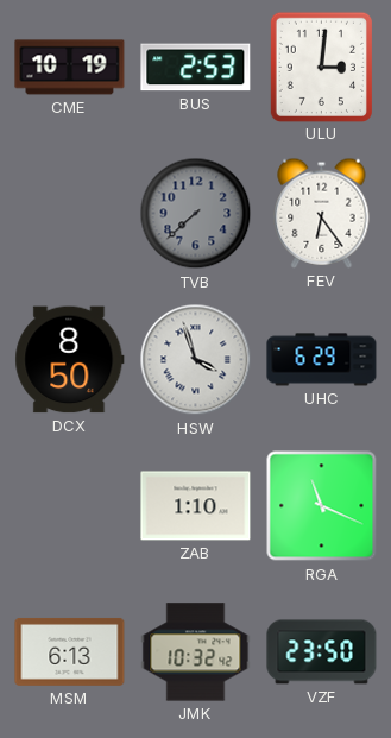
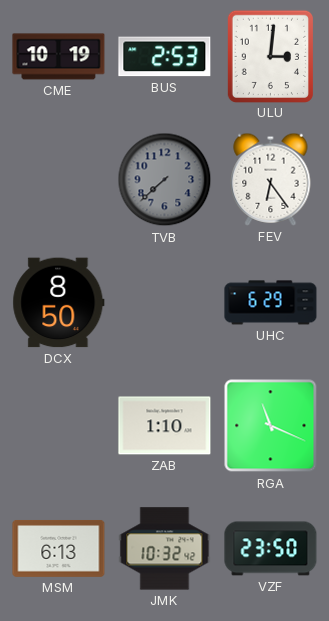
HSW: 3:57 -> none
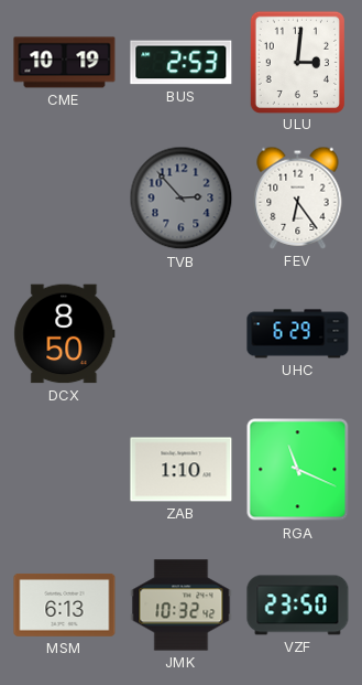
TVB: 7:38 -> 2:53
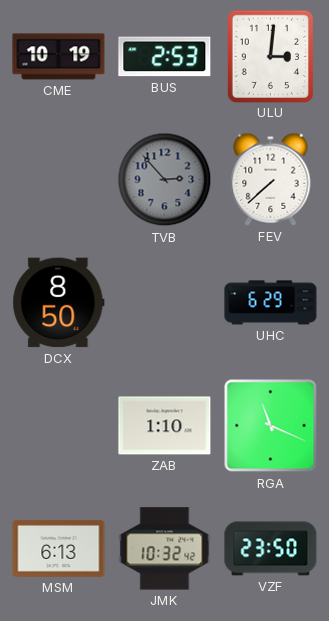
FEV: 6:24 -> 7:38
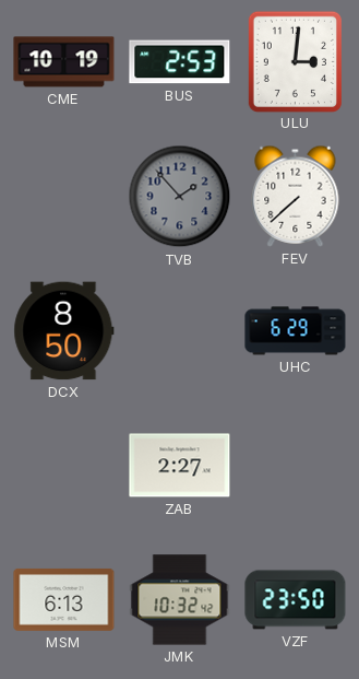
TVB: 2:53 -> 1:53
ZAB: 1:10 -> 2:27
RGA: 11:19 -> none
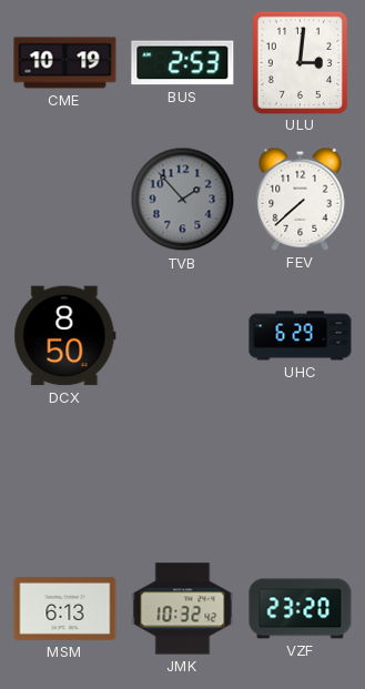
ZAB: 2:27 -> none
VZF: 23:50 -> 23:20
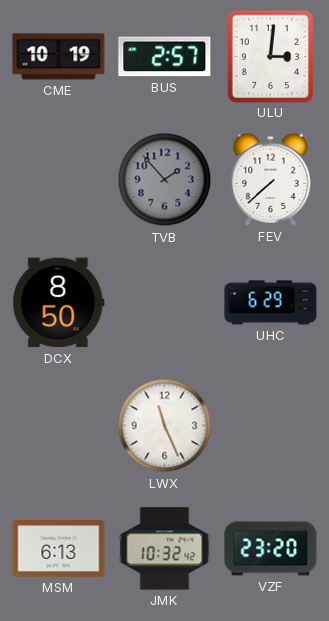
BUS: 2:53 -> 2:57
LWX: none -> 11:26
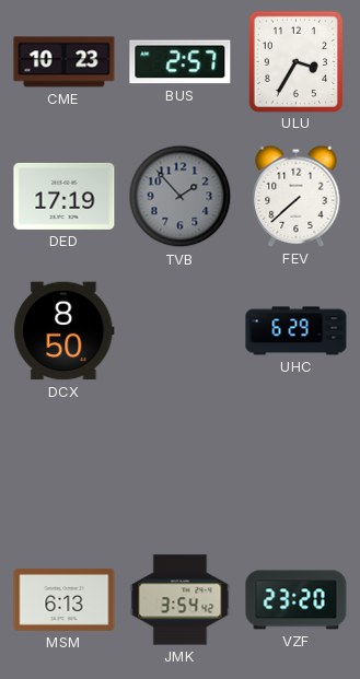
CME: 10:19 -> 10:23
ULU: 3:01 -> 3:35
DED: none -> 17:19
LWX: 11:26 -> none
JMK: 10:32 -> 3:54
